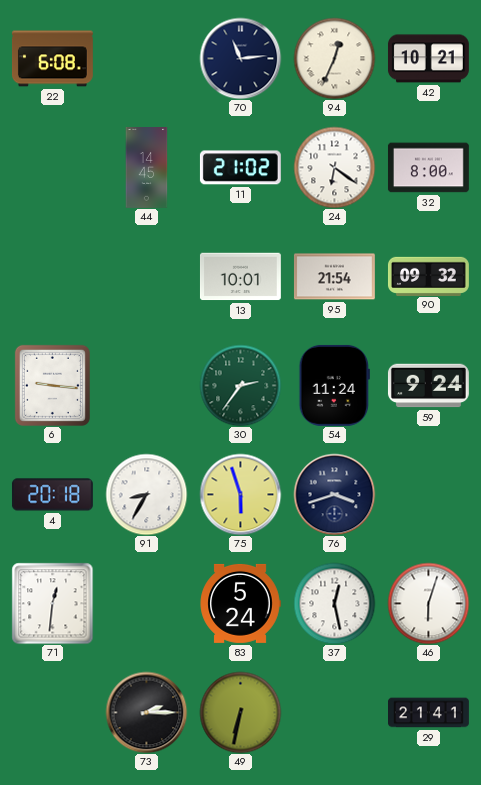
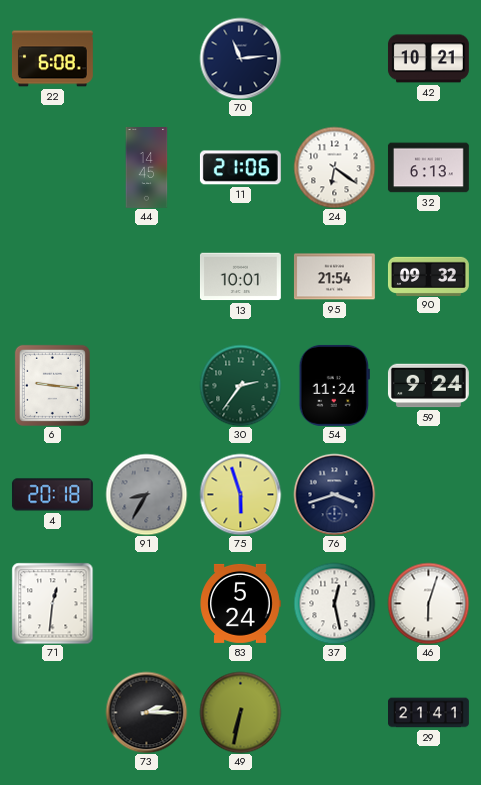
94: 12:34 -> none
11: 21:02 -> 21:06
32: 8:00 -> 6:13
91 dial: white -> grey
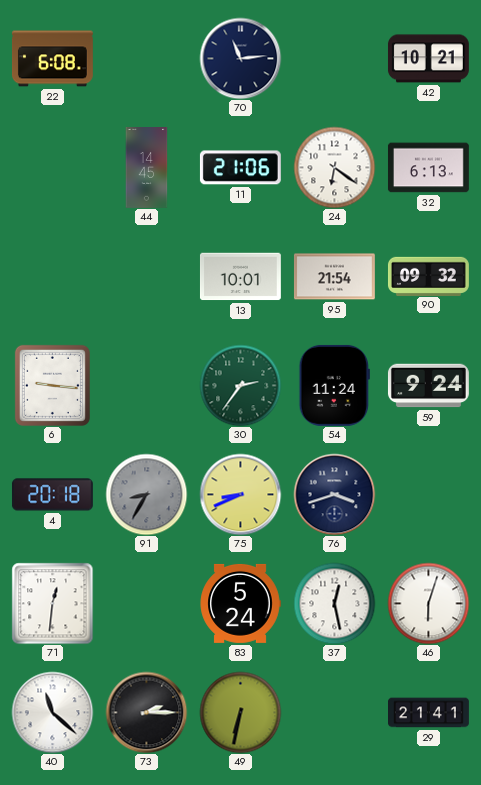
75: 5:57 -> 8:41
40: none -> 11:22
